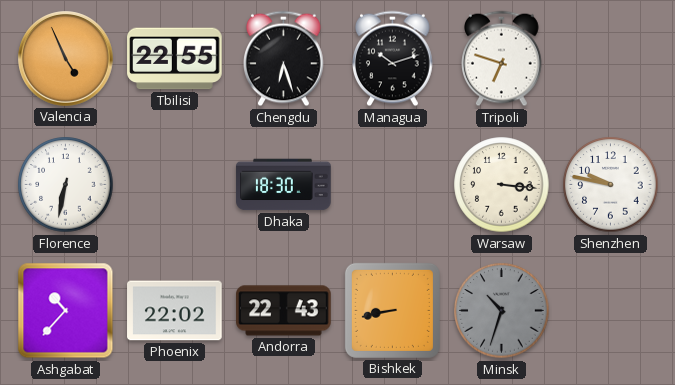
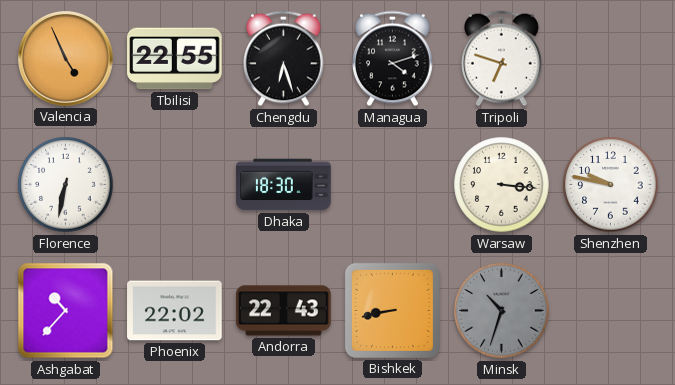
Managua: 10:12 -> 4:12
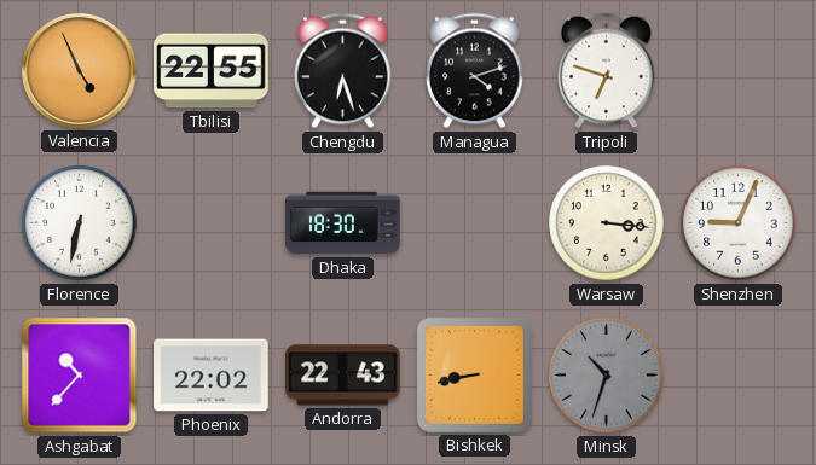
Shenzhen: 9:47 -> 9:04
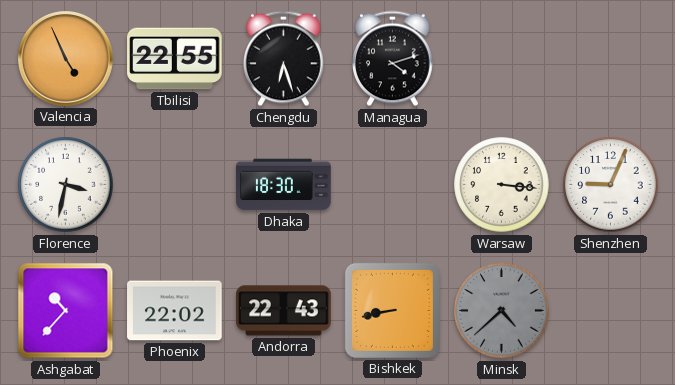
Tripoli: 6:48 -> none
Florence: 6:32 -> 3:32
Minsk: 10:33 -> 4:38
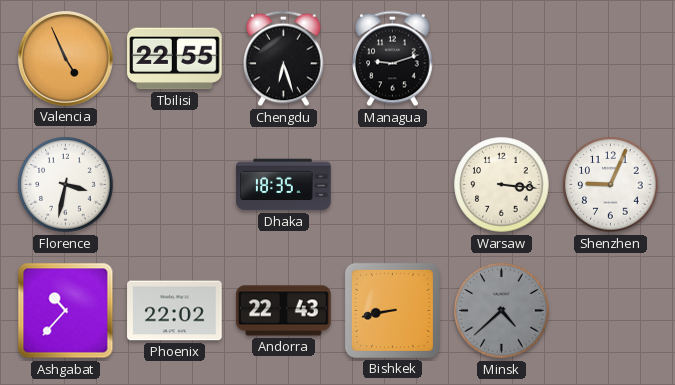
Managua: 4:12 -> 9:12
Dhaka: 18:30 -> 18:35
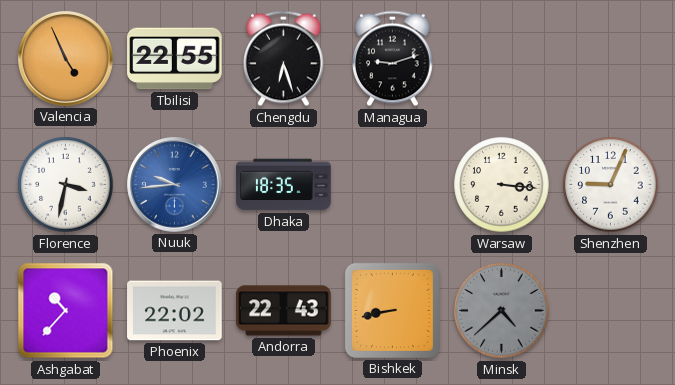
Nuuk: none -> 9:44
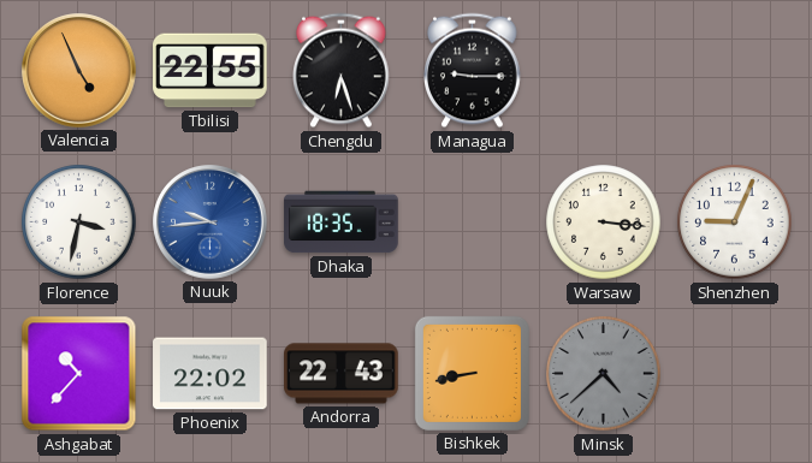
Managua: 9:12 -> 9:15
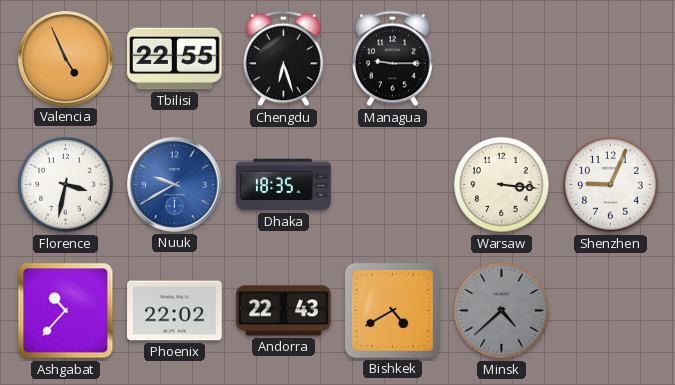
Nuuk: 9:44 -> 9:40
Bishkek: 8:43 -> 4:40
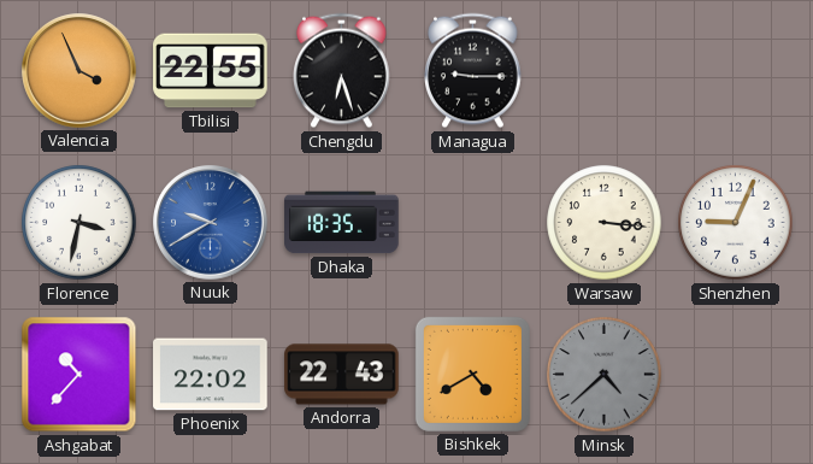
Valencia: 4:56 -> 3:56
